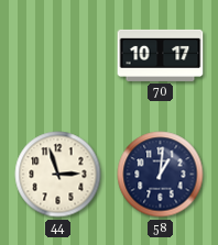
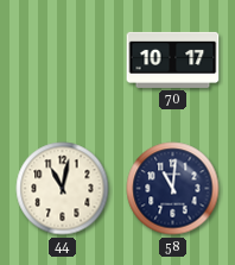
44: 2:57 -> 11:02
58: 1:01 -> 11:01
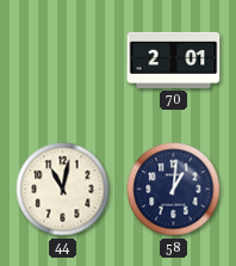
70: 10:17 -> 2:01
58: 11:01 -> 1:01
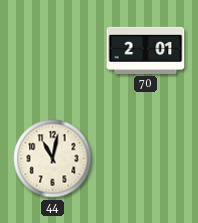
58: 1:01 -> none
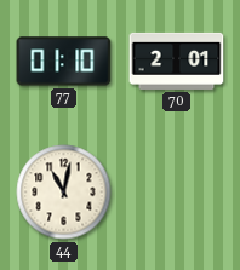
77: none -> 01:10
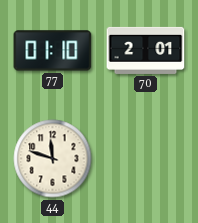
44: 11:02 -> 11:48
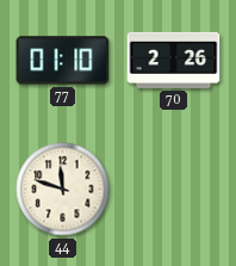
70: 2:01 -> 2:26
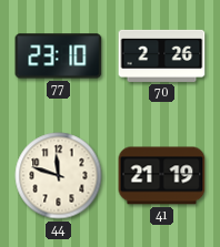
77: 01:10 -> 23:10
41: none -> 21:19
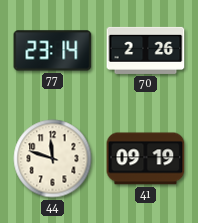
77: 23:10 -> 23:14
41: 21:19 -> 09:19
